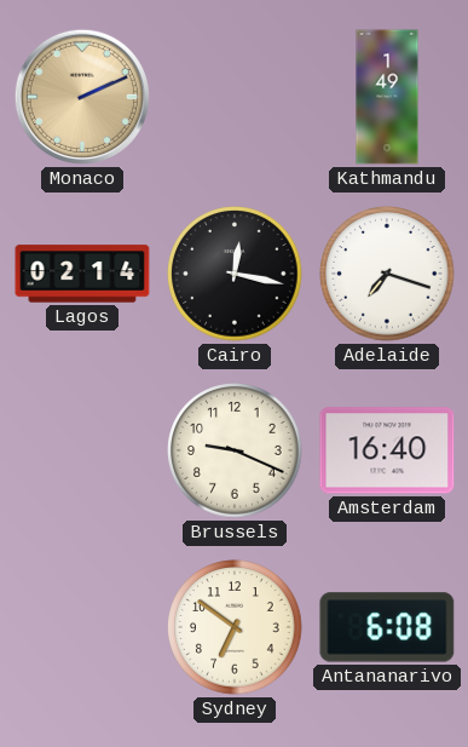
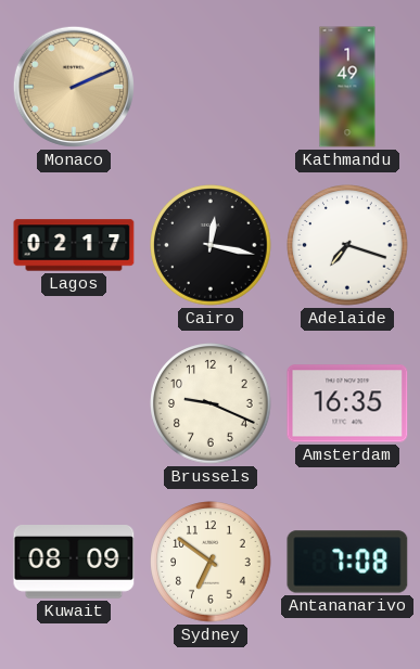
Lagos: 02:14 -> 02:17
Amsterdam: 16:40 -> 16:35
Kuwait: none -> 08:09
Antananarivo: 6:08 -> 7:08
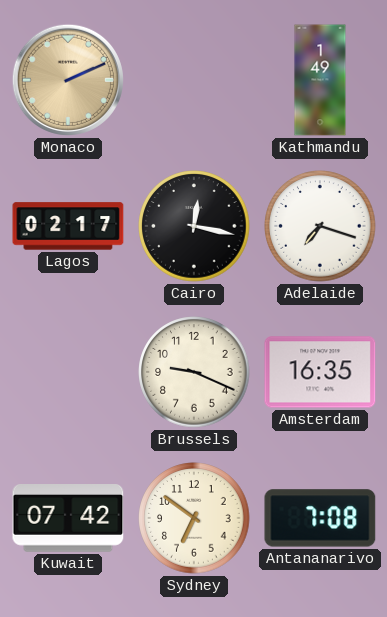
Kuwait: 08:09 -> 07:42
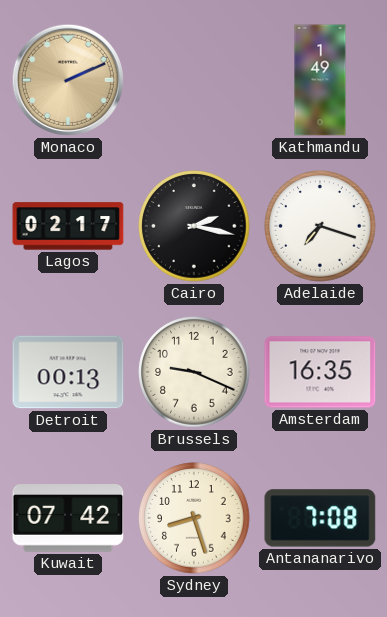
Cairo: 12:17 -> 2:17
Detroit: none -> 00:13
Sydney: 6:51 -> 8:27
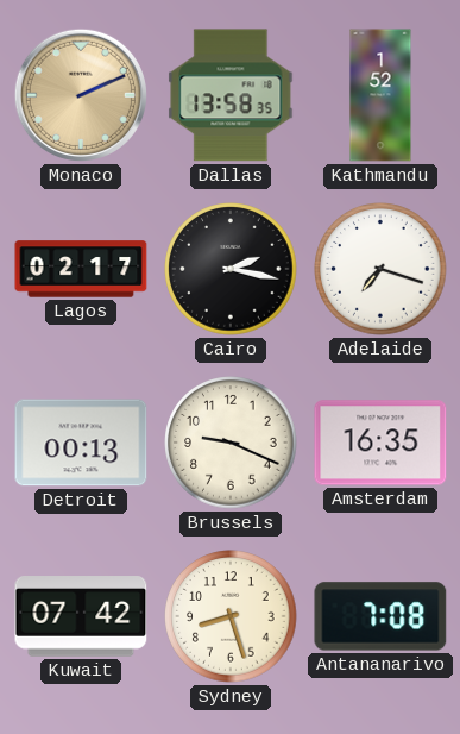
Dallas: none -> 13:58
Kathmandu: 1:49 -> 1:52
